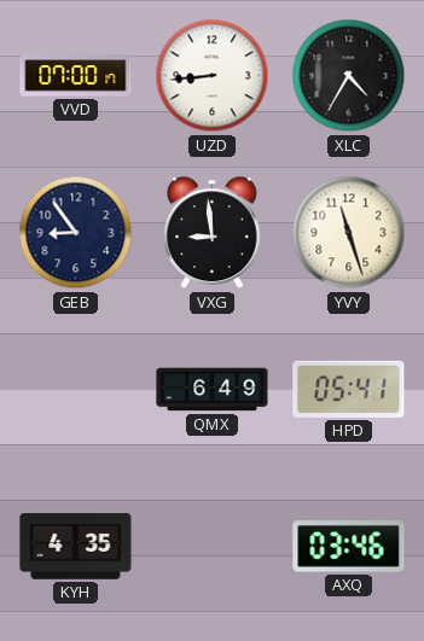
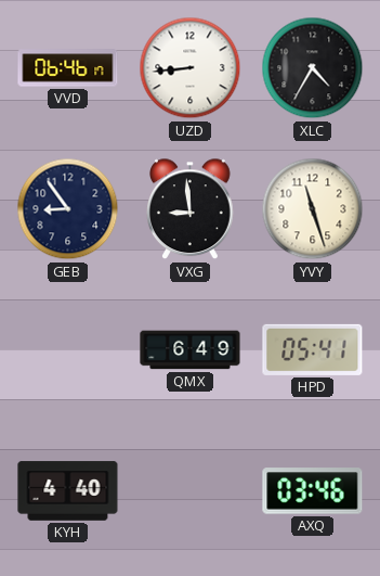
VVD: 07:00 -> 06:46
KYH: 4:35 -> 4:40
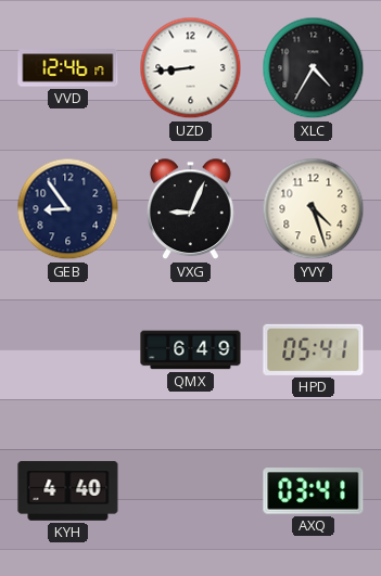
VVD: 06:46 -> 12:46
VXG: 8:59 -> 9:04
YVY: 11:27 -> 4:27
AXQ: 03:46 -> 03:41
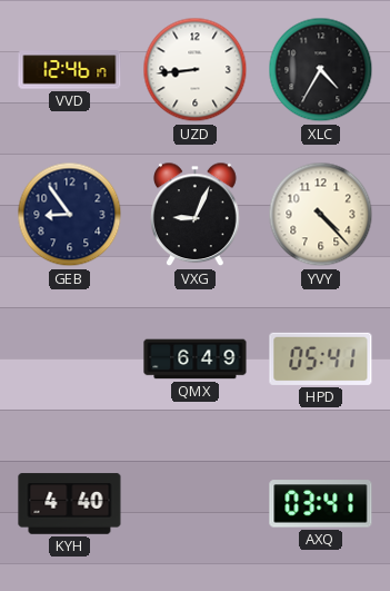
YVY: 4:27 -> 4:23
